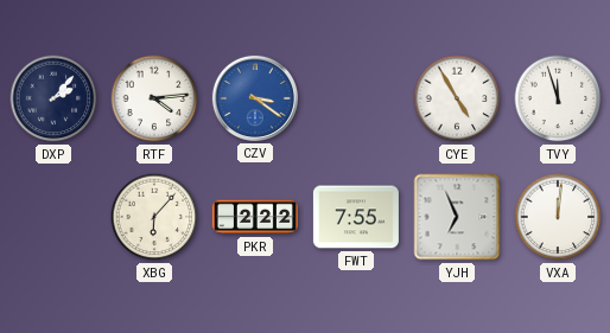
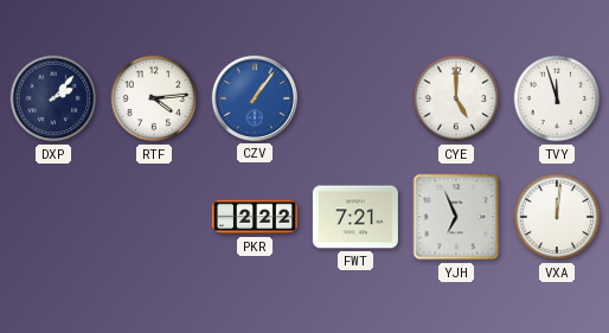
CZV: 3:21 -> 1:06
CYE: 4:55 -> 5:00
XBG: 6:07 -> none
FWT: 7:55 -> 7:21
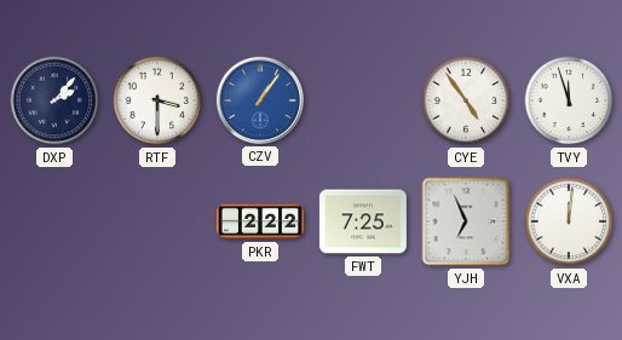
RTF: 4:14 -> 3:30
CYE: 5:00 -> 4:54
FWT: 7:21 -> 7:25
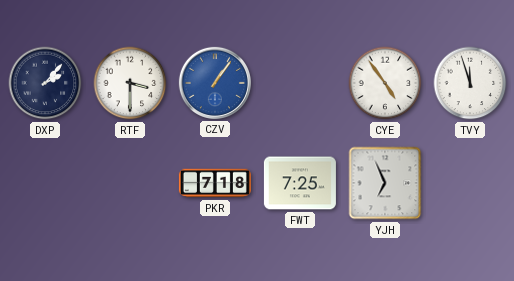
PKR: 2:22 -> 7:18
VXA: 12:01 -> none
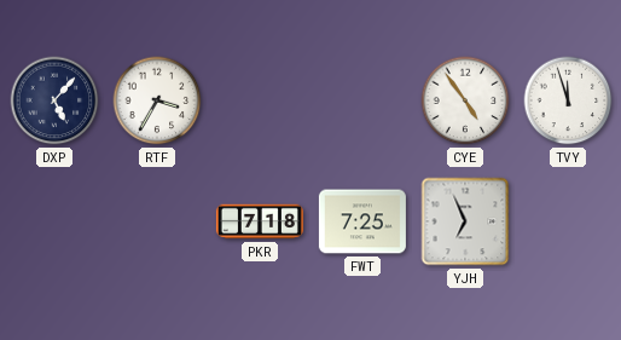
DXP: 2:07 -> 5:07
RTF: 3:30 -> 3:35
CZV: 1:06 -> none
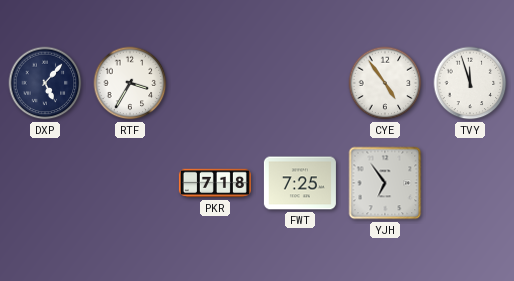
YJH: 6:56 -> 6:54
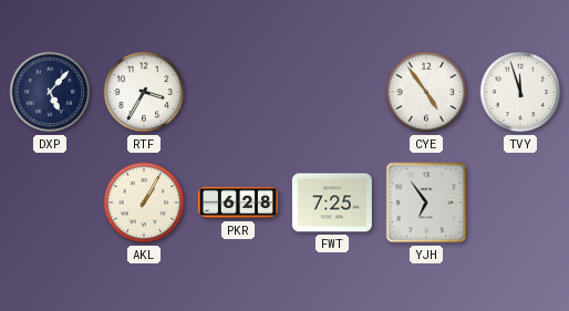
AKL: none -> 1:05
PKR: 7:18 -> 6:28
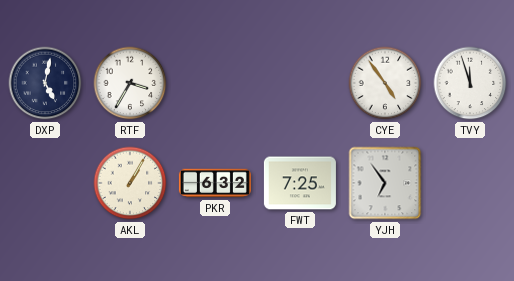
DXP: 5:07 -> 5:02
PKR: 6:28 -> 6:32
